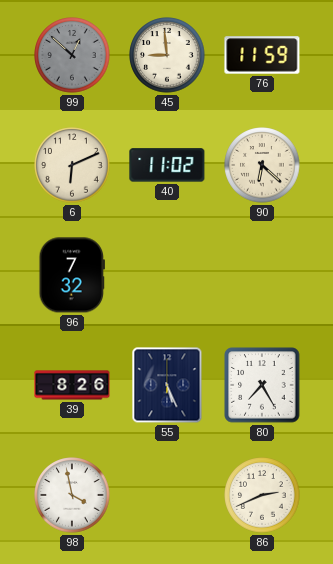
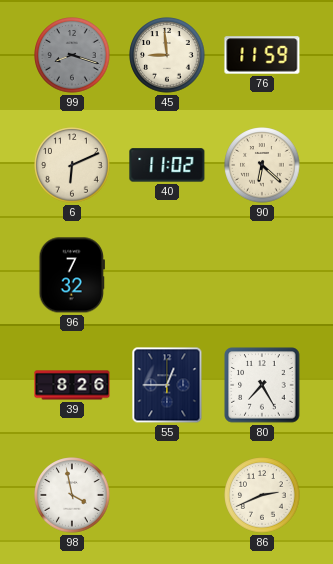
99: 12:52 -> 8:18
55: 5:26 -> 12:45
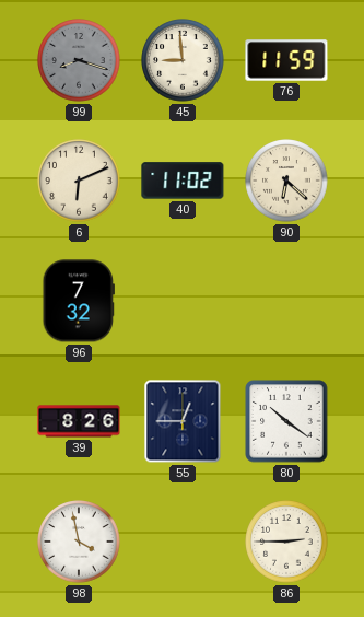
80: 7:25 -> 10:21
86: 2:41 -> 2:45
